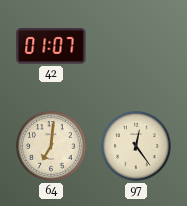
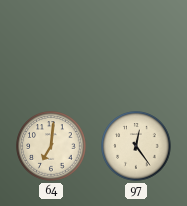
42: 01:07 -> none
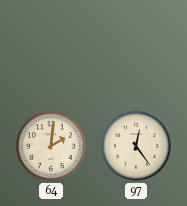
64: 7:01 -> 2:01
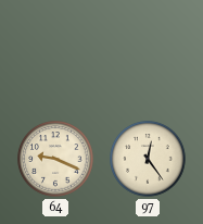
64: 2:01 -> 9:19
